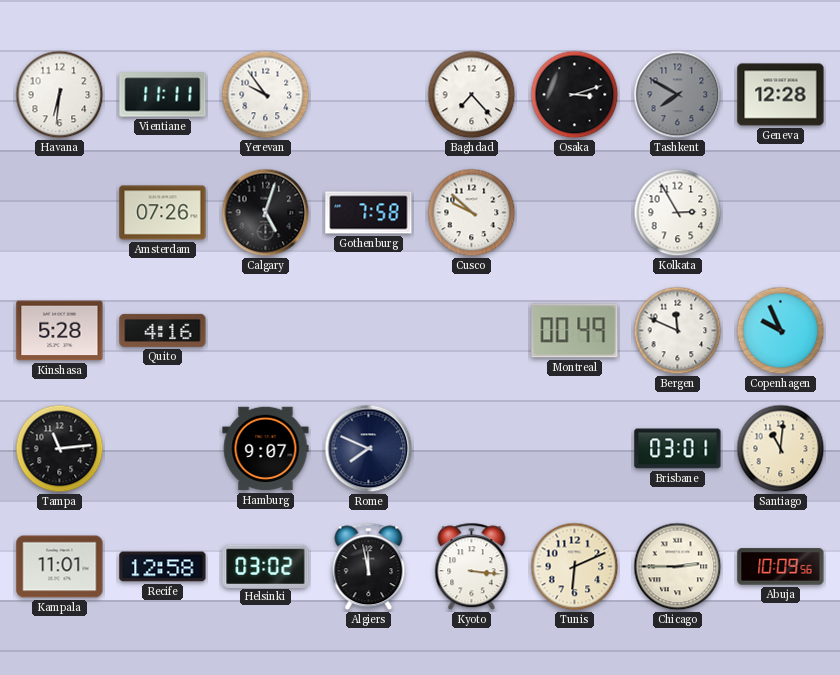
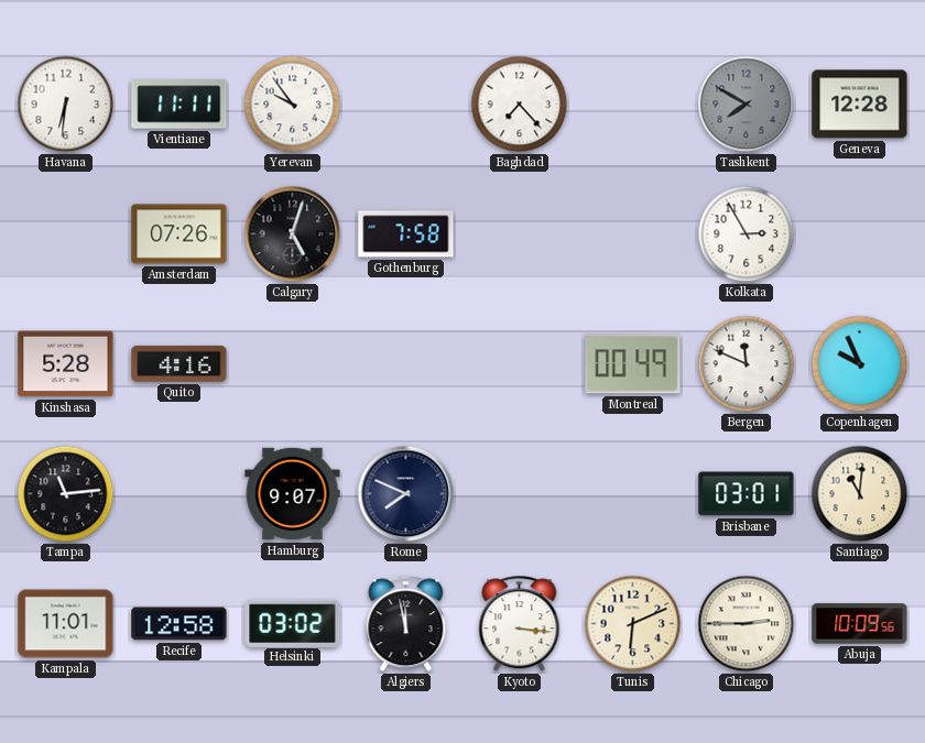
Osaka: 3:12 -> none
Cusco: 9:52 -> none
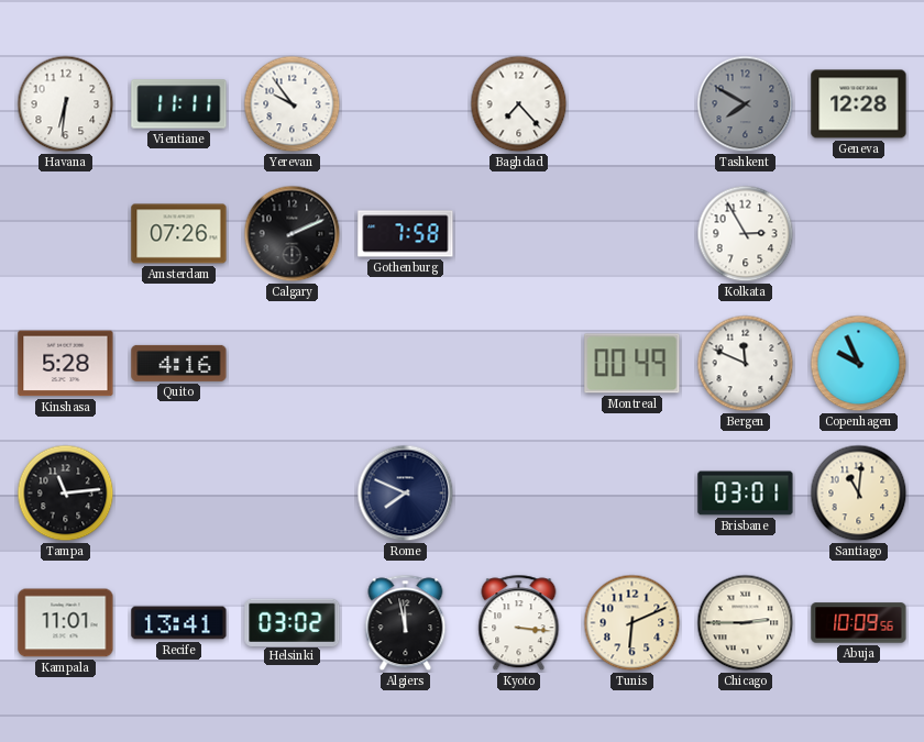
Calgary: 5:03 -> 2:11
Hamburg: 9:07 -> none
Recife: 12:58 -> 13:41
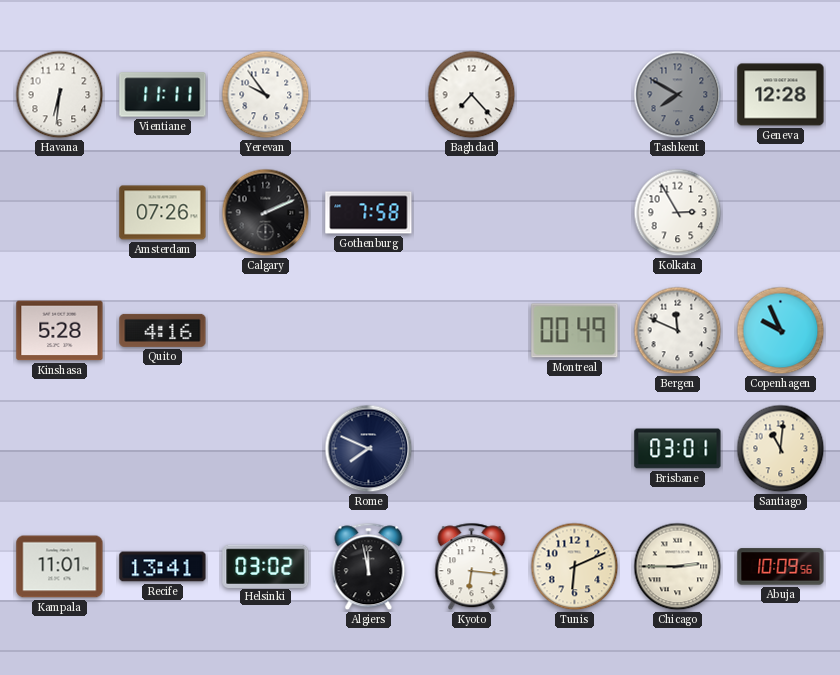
Tampa: 11:14 -> none
Kyoto: 3:16 -> 6:16
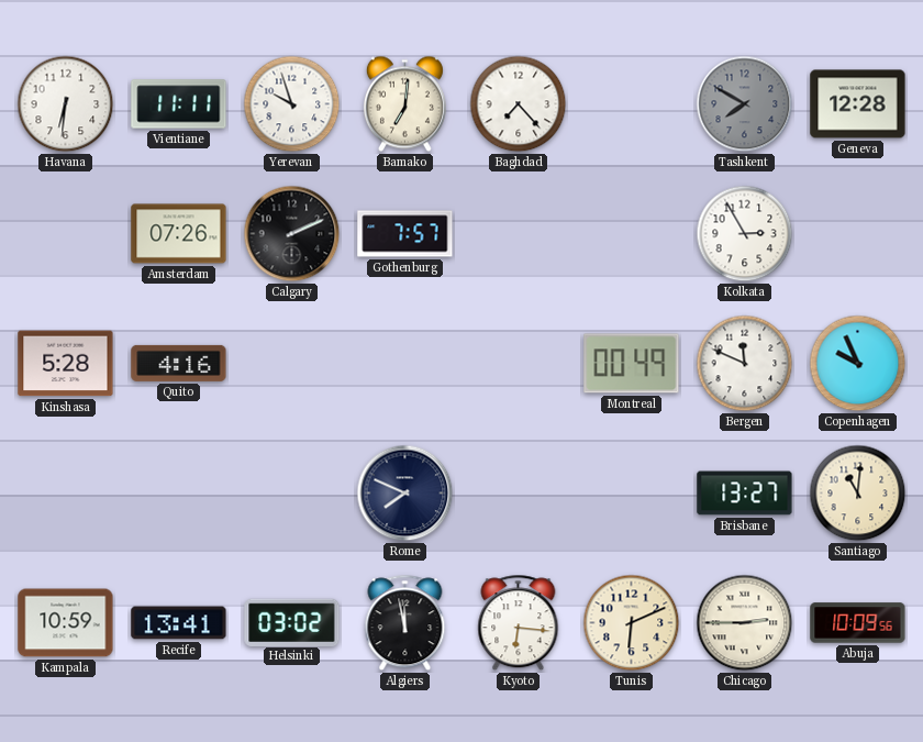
Yerevan: 9:54 -> 9:57
Bamako: none -> 7:01
Gothenburg: 7:58 -> 7:57
Brisbane: 03:01 -> 13:27
Kampala: 11:01 -> 10:59
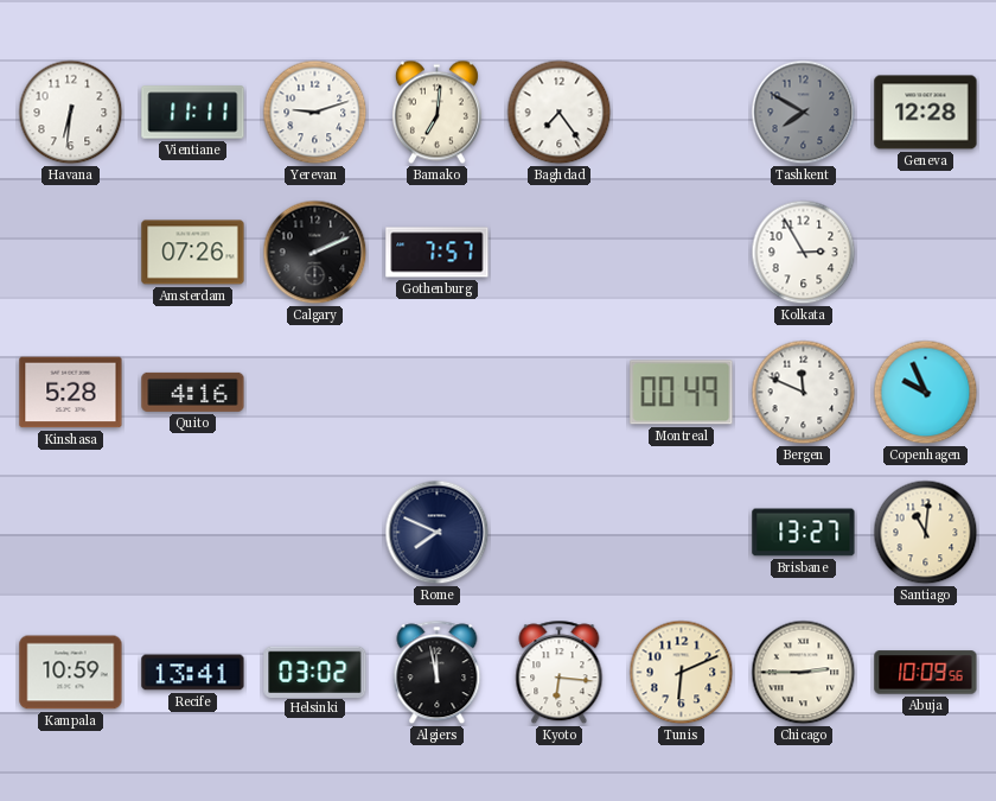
Yerevan: 9:57 -> 9:12
Baghdad: 7:23 -> 7:24
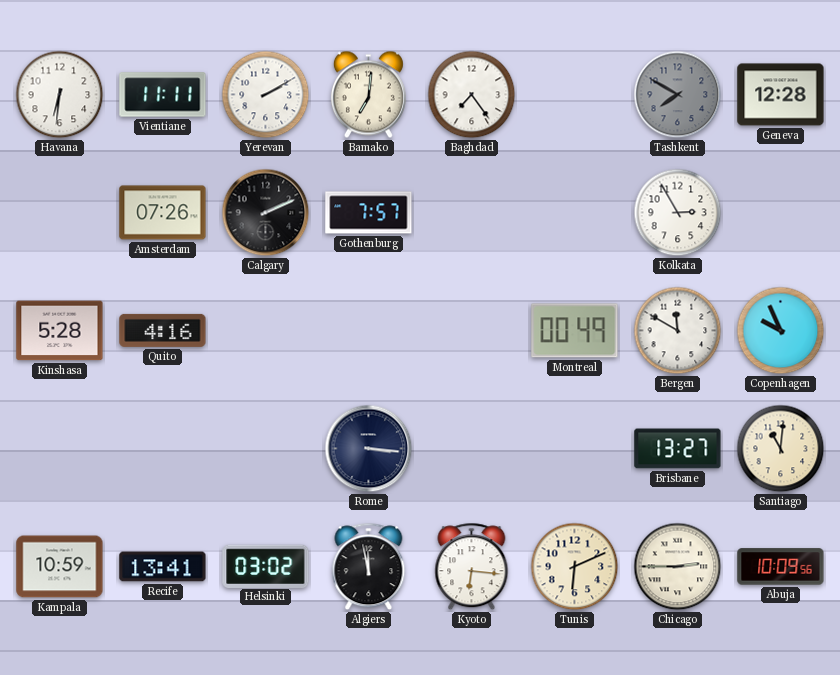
Yerevan: 9:12 -> 2:10
Bergen: 11:49 -> 11:50
Rome: 7:49 -> 3:16
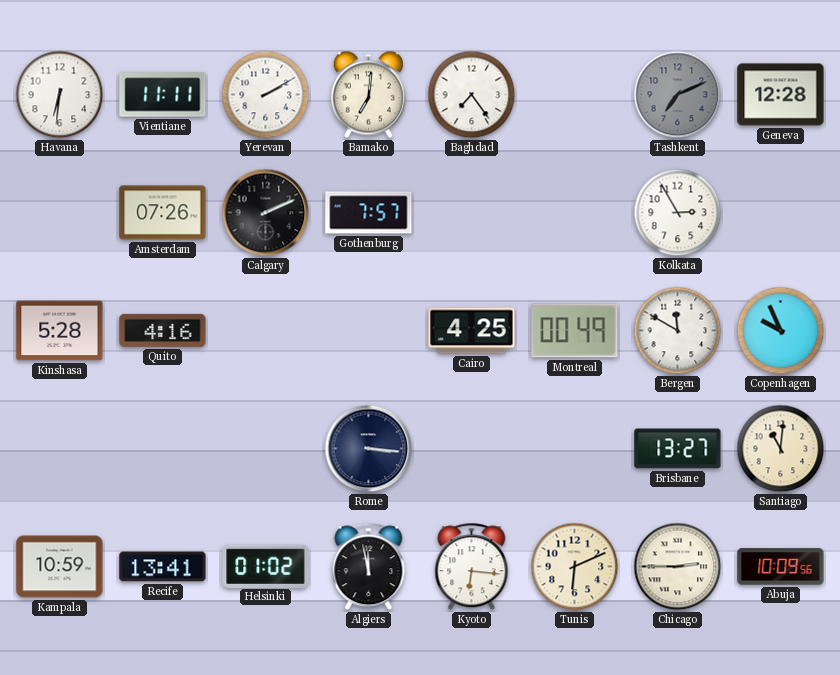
Tashkent: 7:50 -> 7:11
Cairo: none -> 4:25
Helsinki: 03:02 -> 01:02
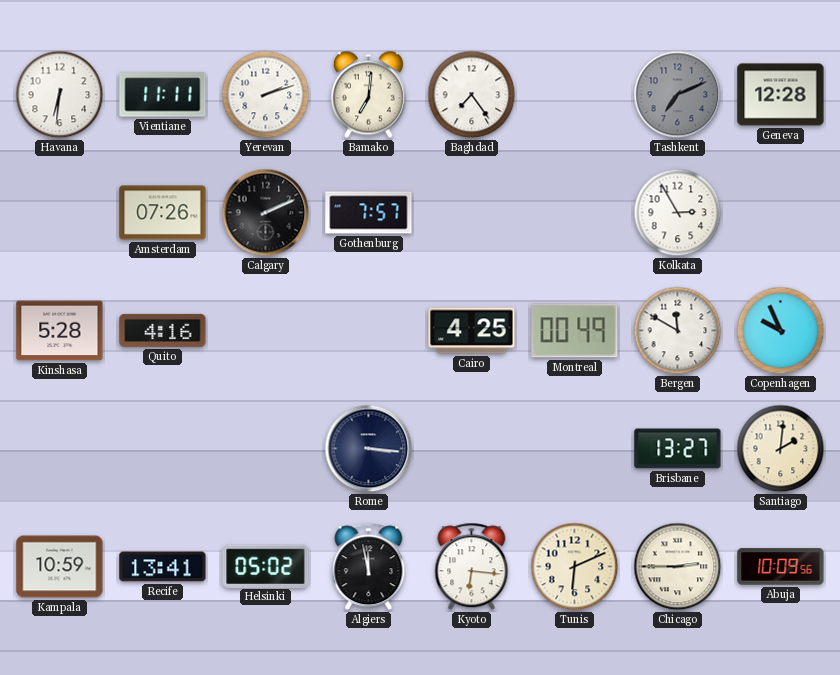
Yerevan: 2:10 -> 2:12
Santiago: 11:01 -> 2:01
Helsinki: 01:02 -> 05:02
